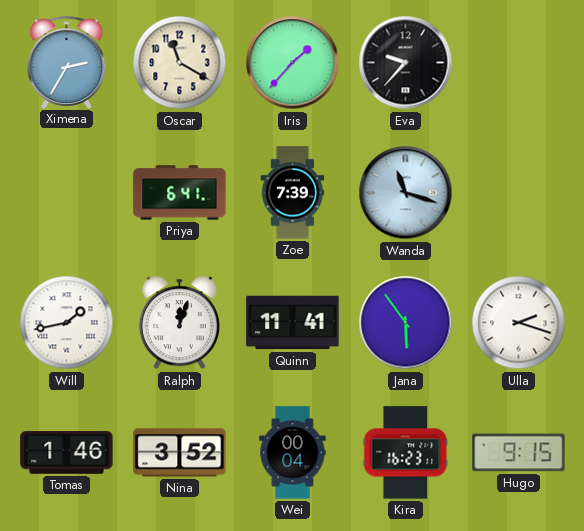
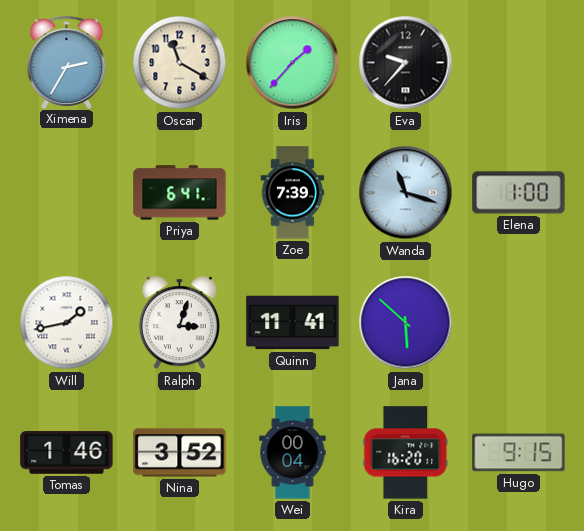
Elena: none -> 1:00
Ralph: 12:03 -> 3:03
Jana: 5:54 -> 5:52
Ulla: 2:18 -> none
Kira: 16:23 -> 16:20
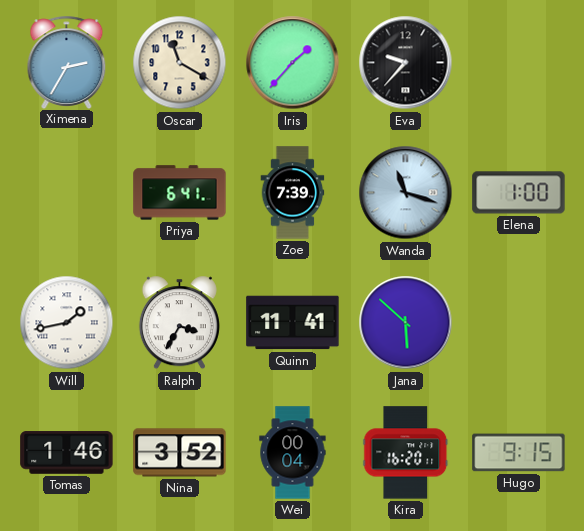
Ralph: 3:03 -> 3:35
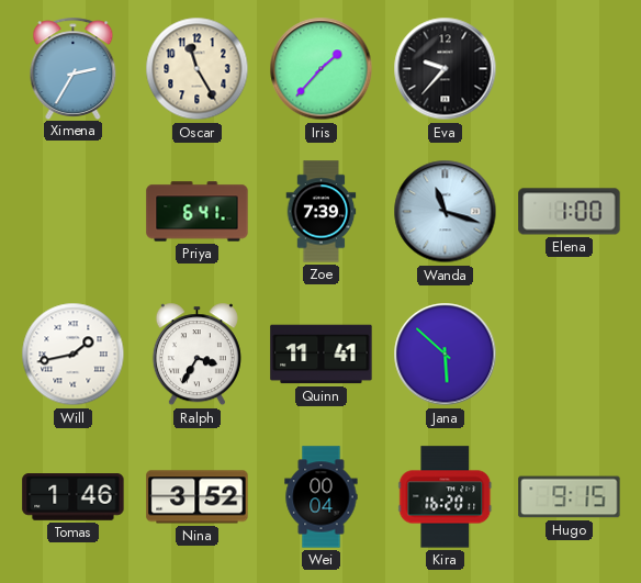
Oscar: 11:20 -> 11:25
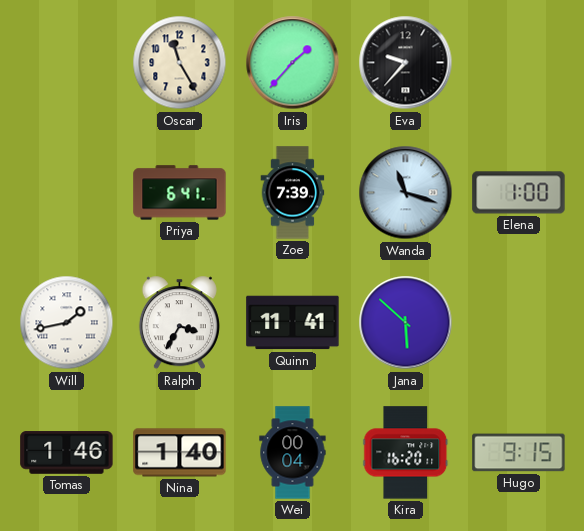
Ximena: 2:35 -> none
Nina: 3:52 -> 1:40
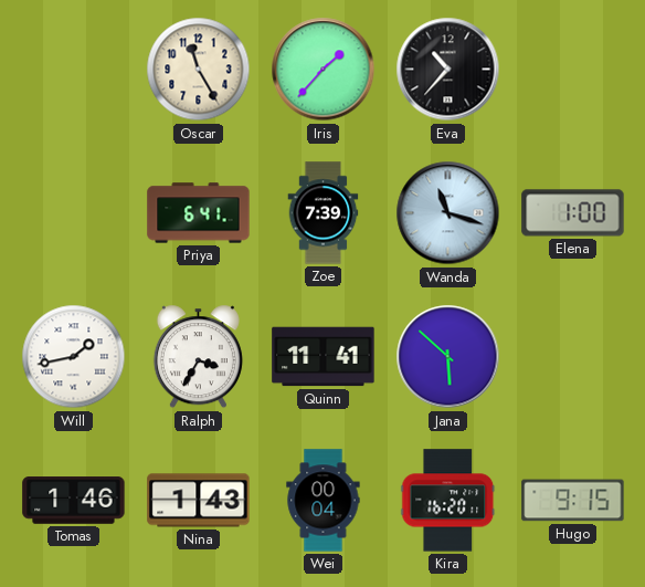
Eva: 9:37 -> 10:37
Nina: 1:40 -> 1:43
